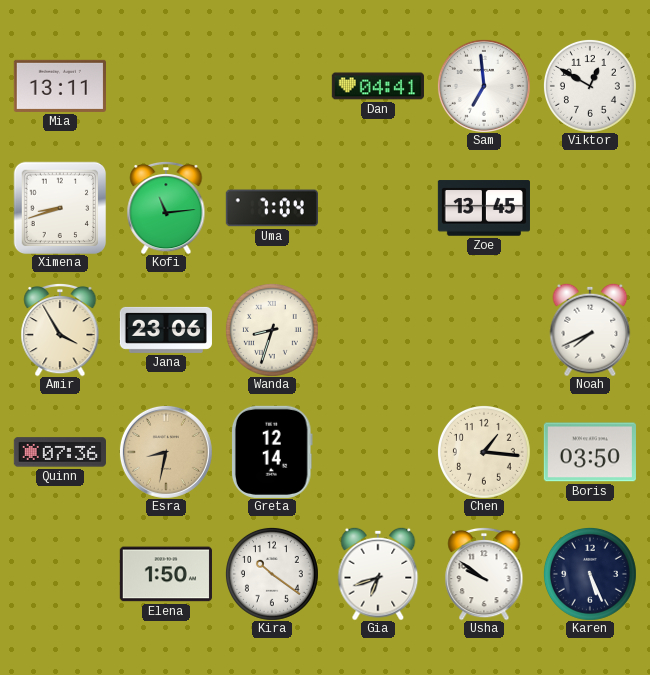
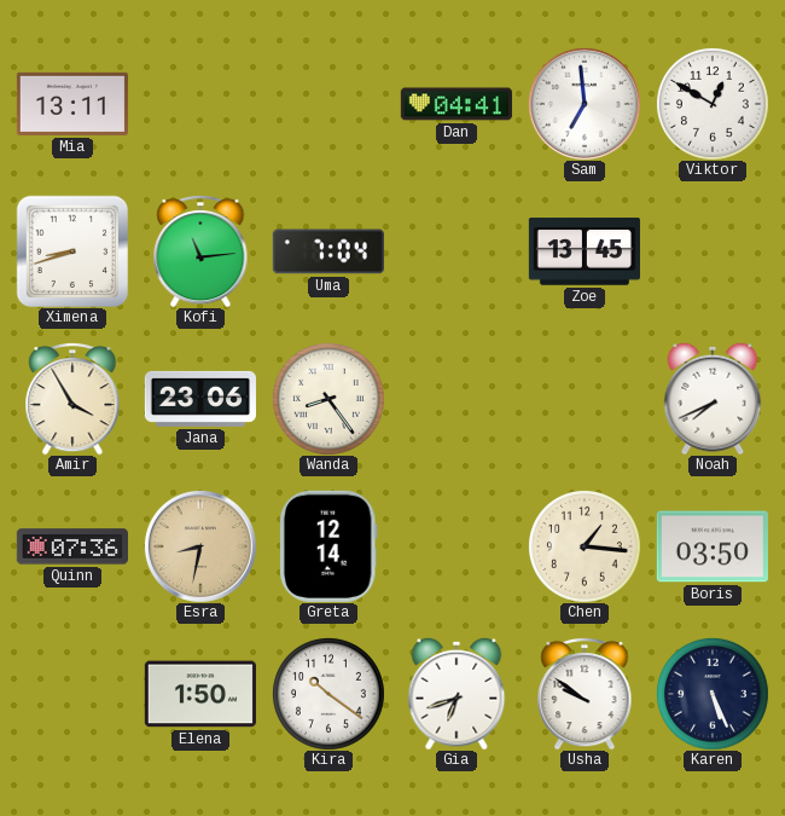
Wanda: 8:33 -> 8:24
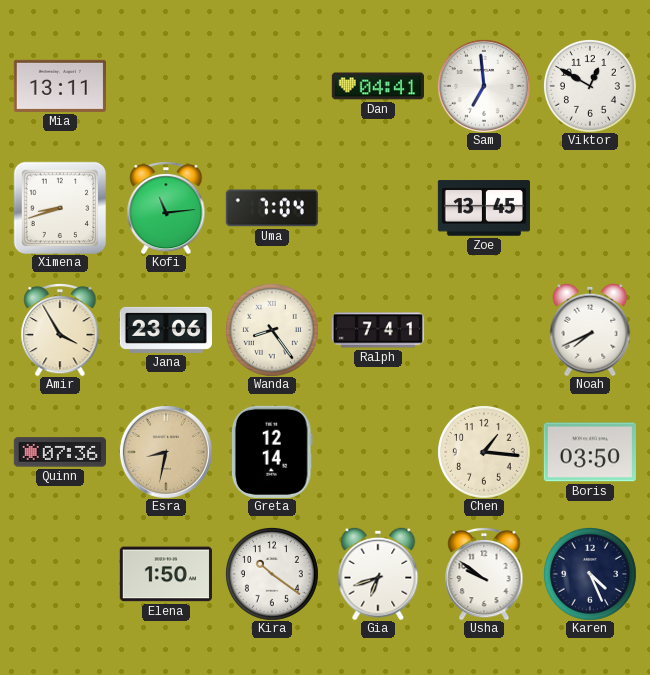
Ralph: none -> 7:41
Karen: 5:26 -> 4:26
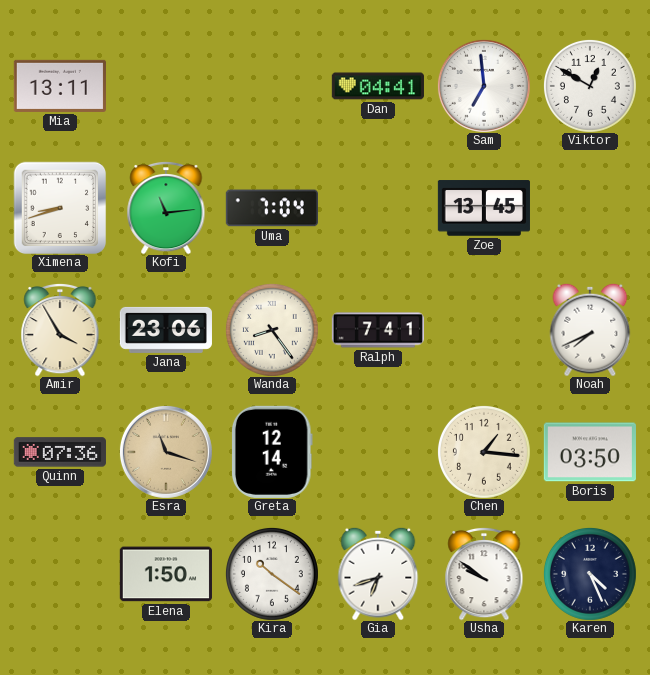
Esra: 8:32 -> 11:18
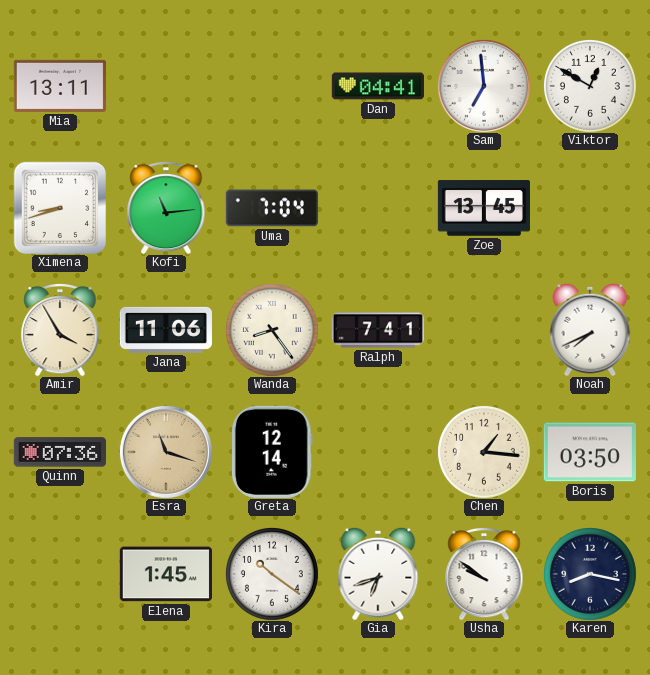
Jana: 23:06 -> 11:06
Elena: 1:50 -> 1:45
Karen: 4:26 -> 8:17
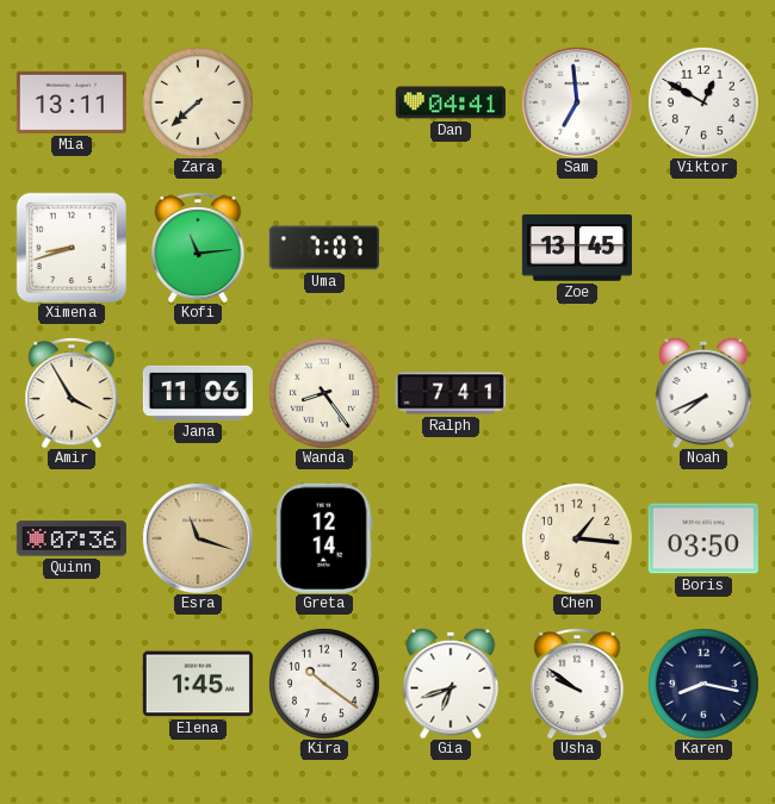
Zara: none -> 7:38
Uma: 7:04 -> 7:07
